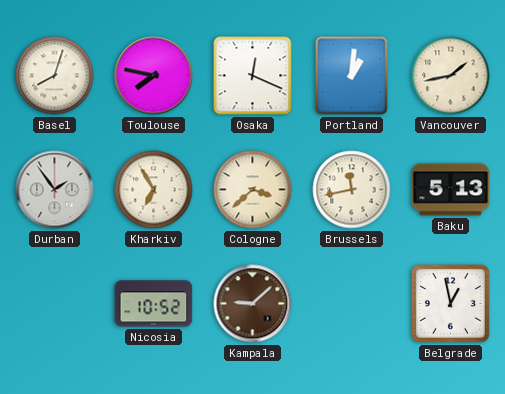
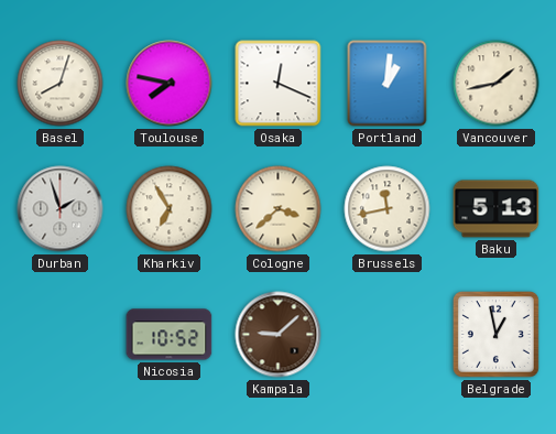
Durban: 1:54 -> 1:57
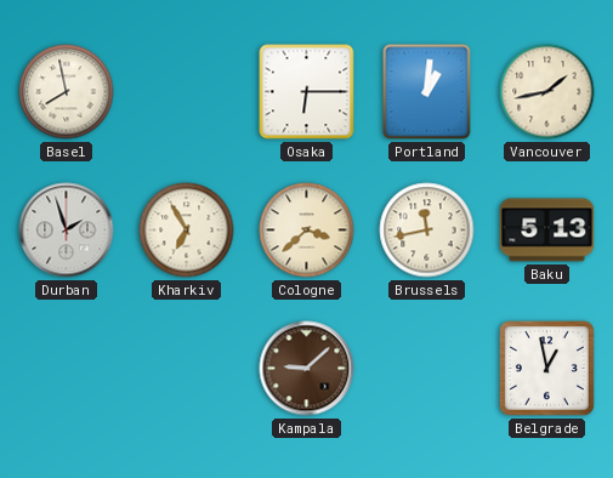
Basel: 8:03 -> 7:58
Toulouse: 7:47 -> none
Osaka: 12:19 -> 6:15
Nicosia: 10:52 -> none
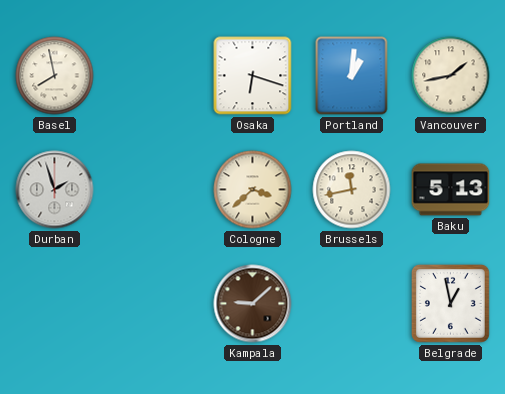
Osaka: 6:15 -> 6:18
Kharkiv: 6:55 -> none
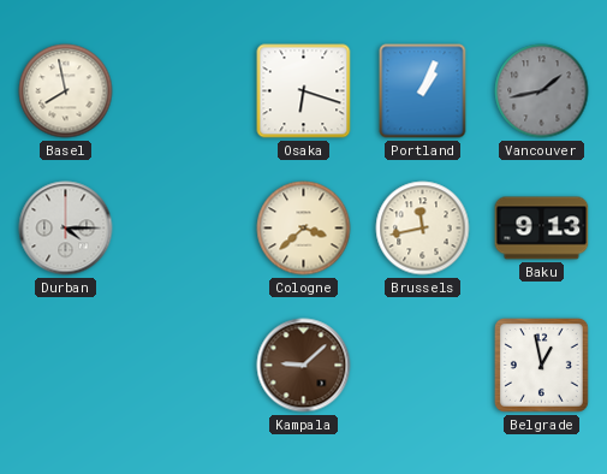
Portland: 1:01 -> 1:04
Vancouver dial: cream -> grey
Durban: 1:57 -> 4:15
Baku: 5:13 -> 9:13
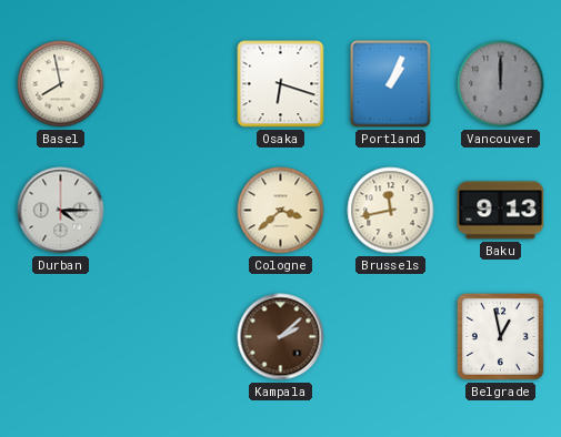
Vancouver: 1:43 -> 12:00
Kampala: 9:08 -> 2:08
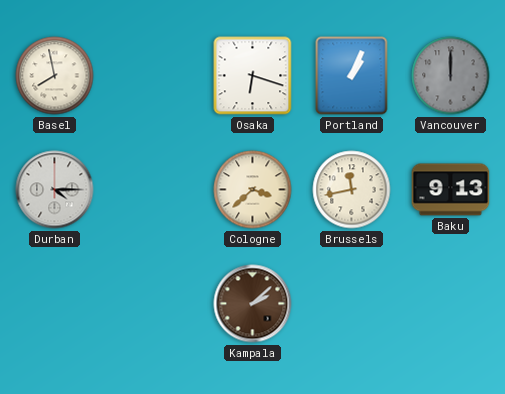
Belgrade: 12:58 -> none
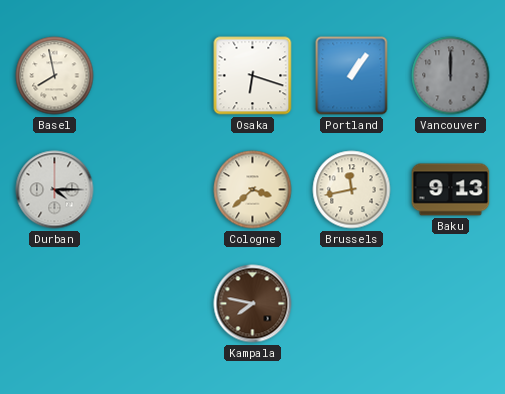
Portland: 1:04 -> 1:06
Kampala: 2:08 -> 7:47
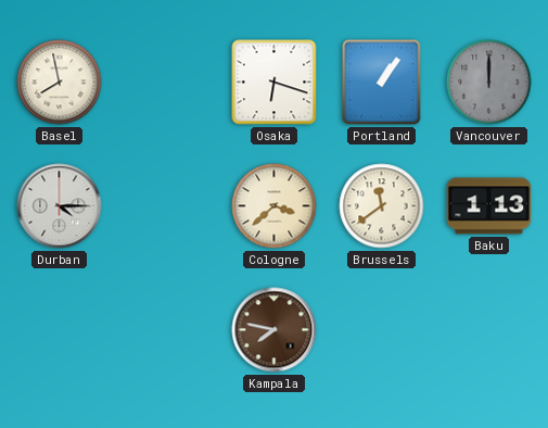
Brussels: 11:43 -> 11:39
Baku: 9:13 -> 1:13
